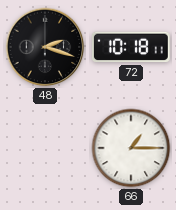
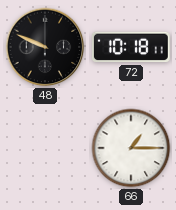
48: 2:18 -> 9:49
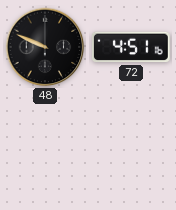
72: 10:18 -> 4:51
66: 1:15 -> none
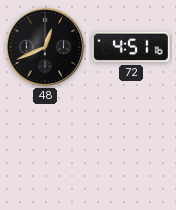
48: 9:49 -> 12:41
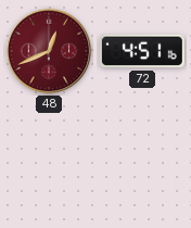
48 dial: black -> burgundy
